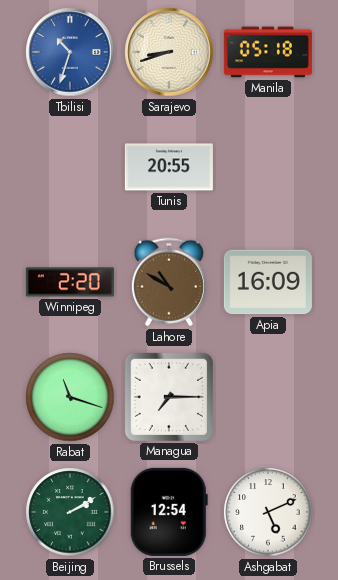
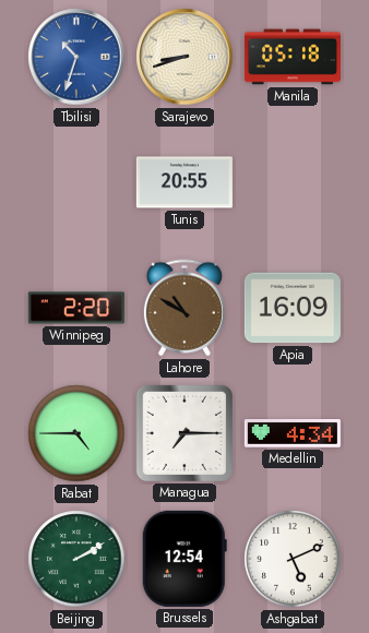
Rabat: 11:18 -> 4:45
Medellin: none -> 4:34
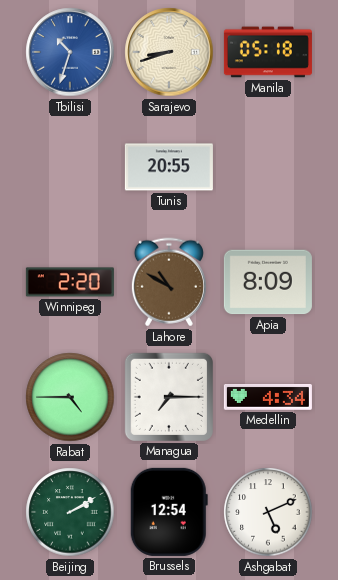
Apia: 16:09 -> 8:09
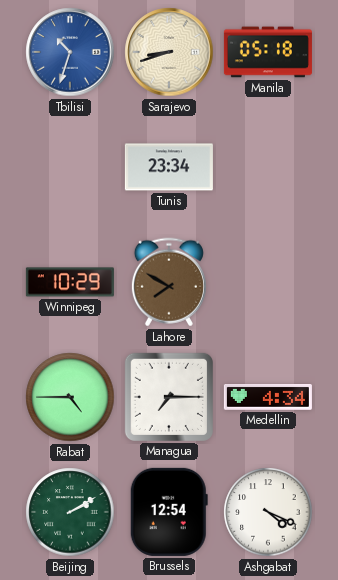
Tunis: 20:55 -> 23:34
Winnipeg: 2:20 -> 10:29
Lahore: 10:50 -> 7:50
Apia: 8:09 -> none
Ashgabat: 5:11 -> 4:19
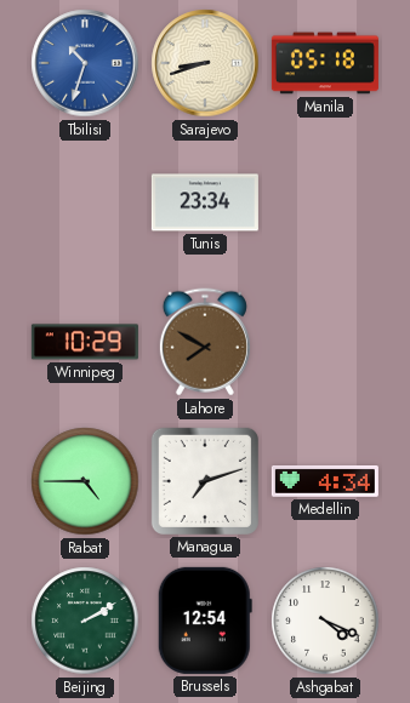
Managua: 7:15 -> 7:12
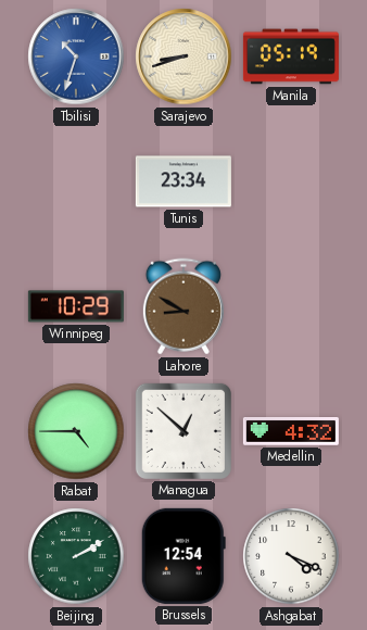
Manila: 05:18 -> 05:19
Lahore: 7:50 -> 8:50
Managua: 7:12 -> 12:52
Medellin: 4:34 -> 4:32
